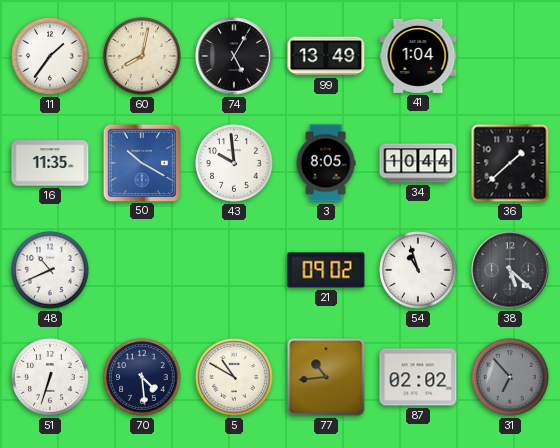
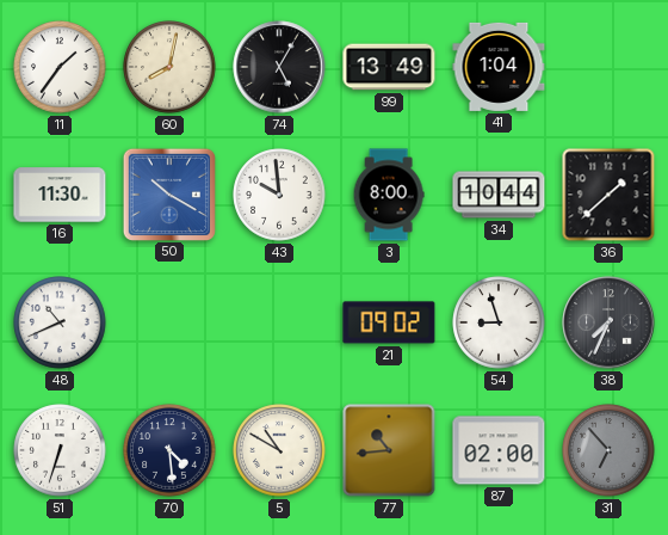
16: 11:35 -> 11:30
3: 8:05 -> 8:00
54: 10:57 -> 8:57
38: 5:22 -> 7:34
87: 02:02 -> 02:00
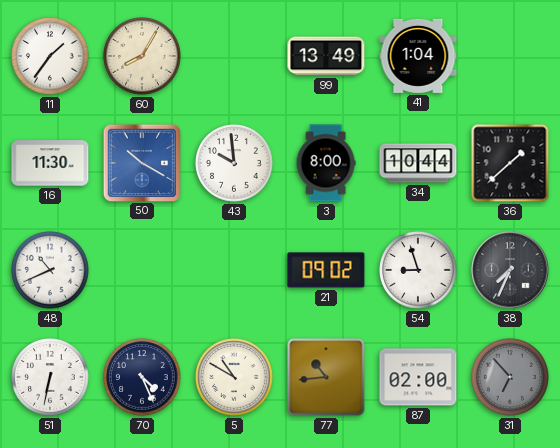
60: 8:02 -> 8:05
74: 5:05 -> none
51: 6:33 -> 6:32
70: 4:29 -> 4:26
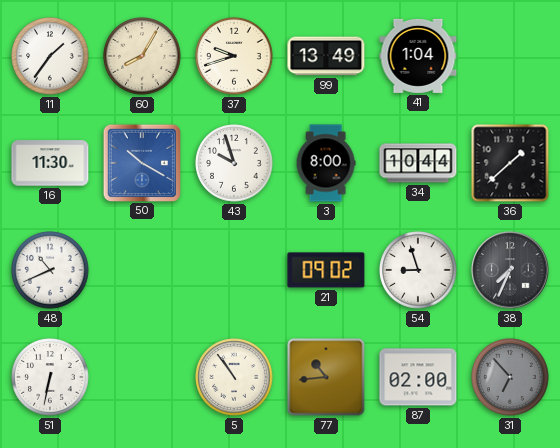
37: none -> 9:42
43: 9:59 -> 9:57
70: 4:26 -> none
5: 10:50 -> 10:54
